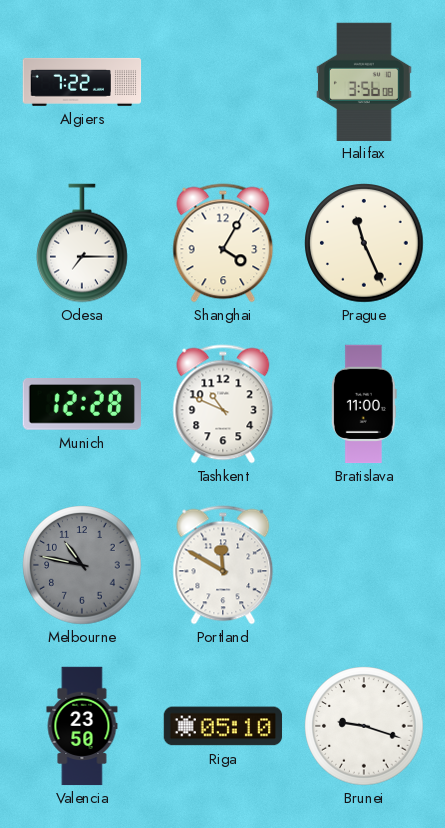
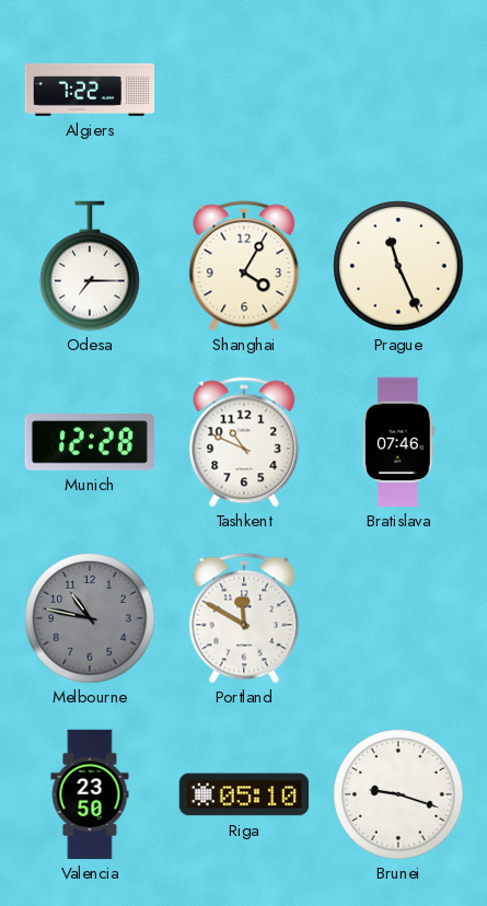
Halifax: 3:56 -> none
Bratislava: 11:00 -> 07:46
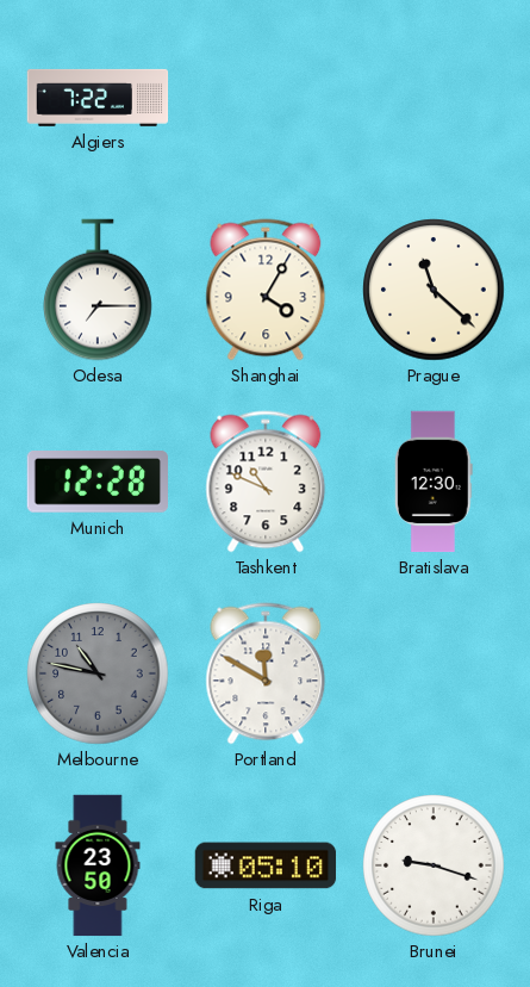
Prague: 11:26 -> 11:22
Bratislava: 07:46 -> 12:30
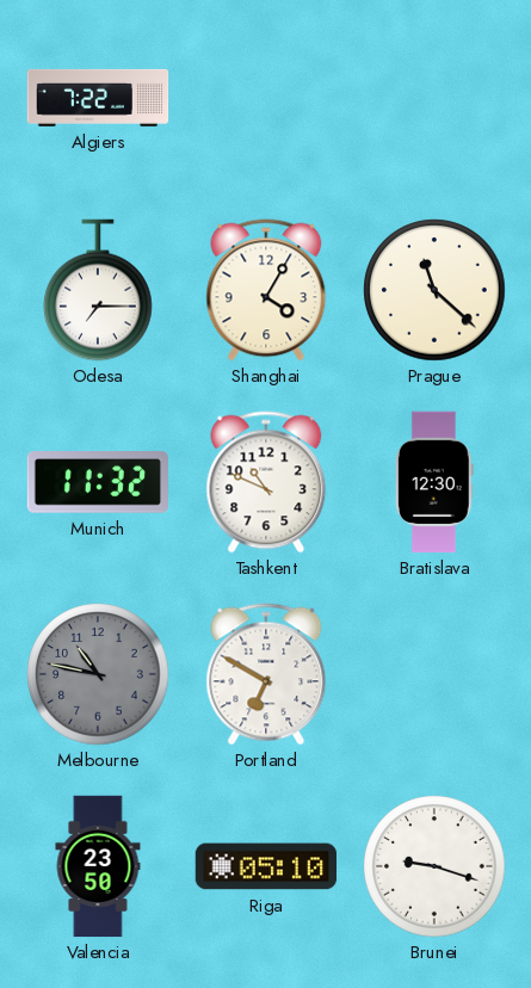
Munich: 12:28 -> 11:32
Portland: 11:50 -> 6:50
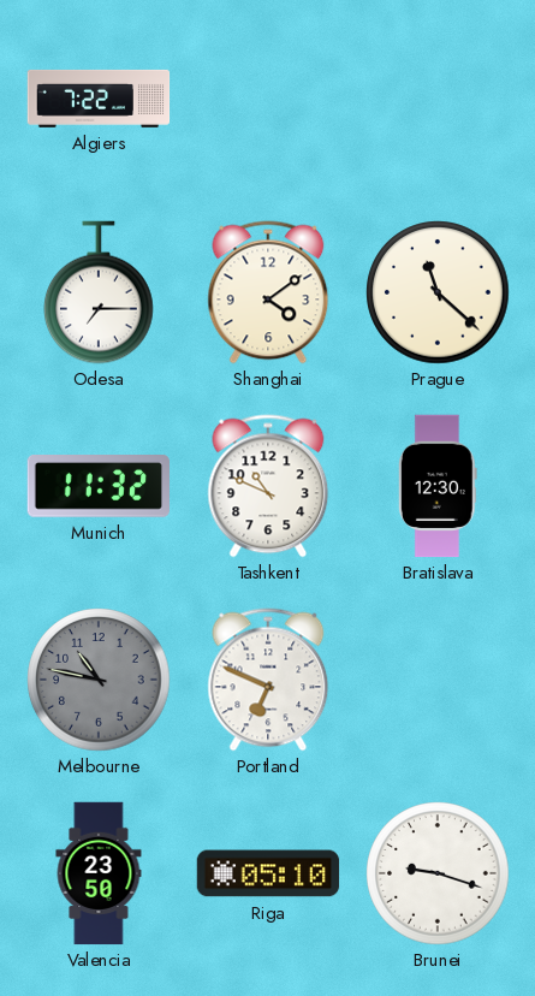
Shanghai: 4:05 -> 4:09
Portland: 6:50 -> 6:49
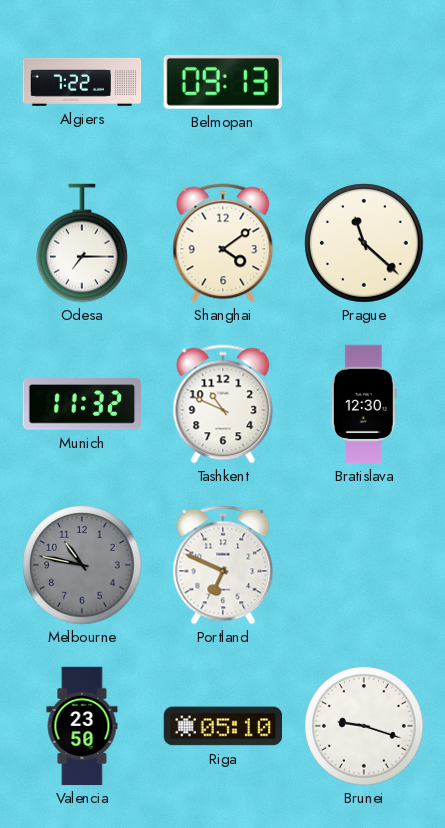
Belmopan: none -> 09:13
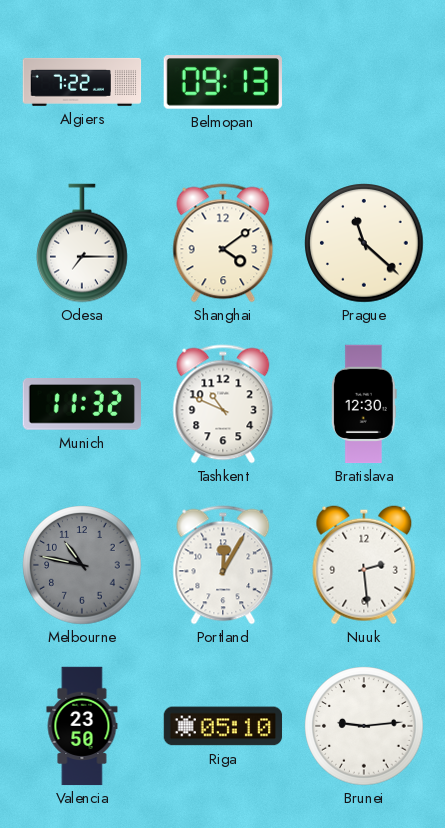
Portland: 6:49 -> 12:05
Nuuk: none -> 2:29
Brunei: 9:18 -> 9:14
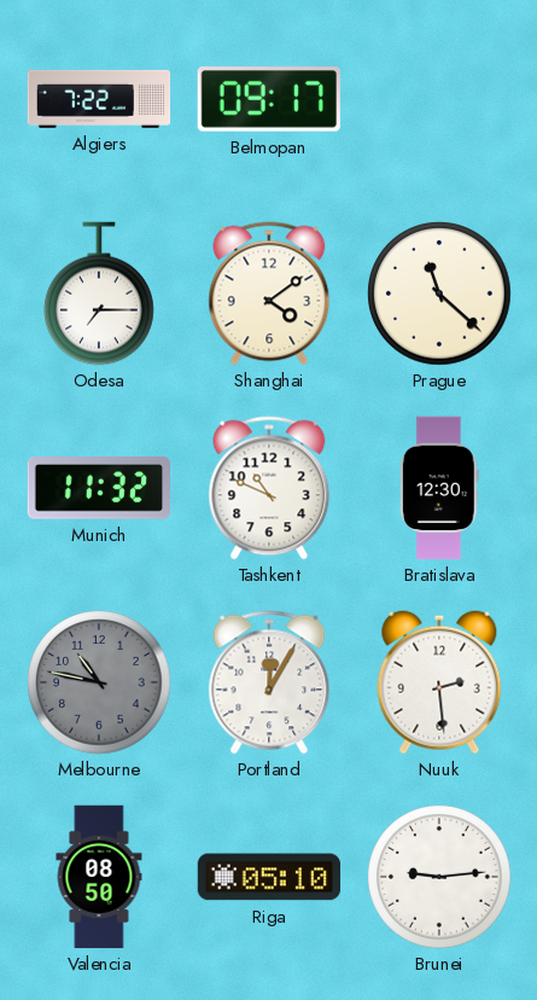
Belmopan: 09:13 -> 09:17
Valencia: 23:50 -> 08:50
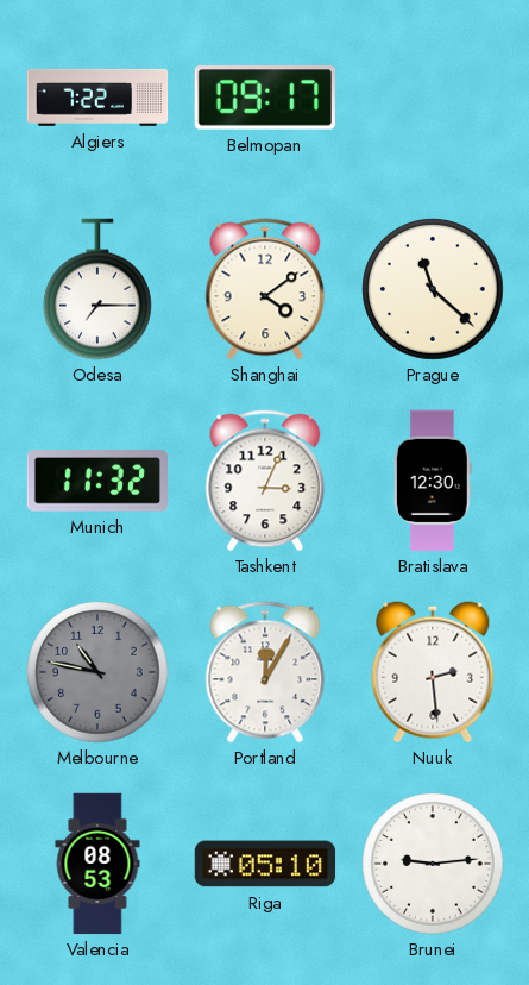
Tashkent: 10:49 -> 3:04
Valencia: 08:50 -> 08:53
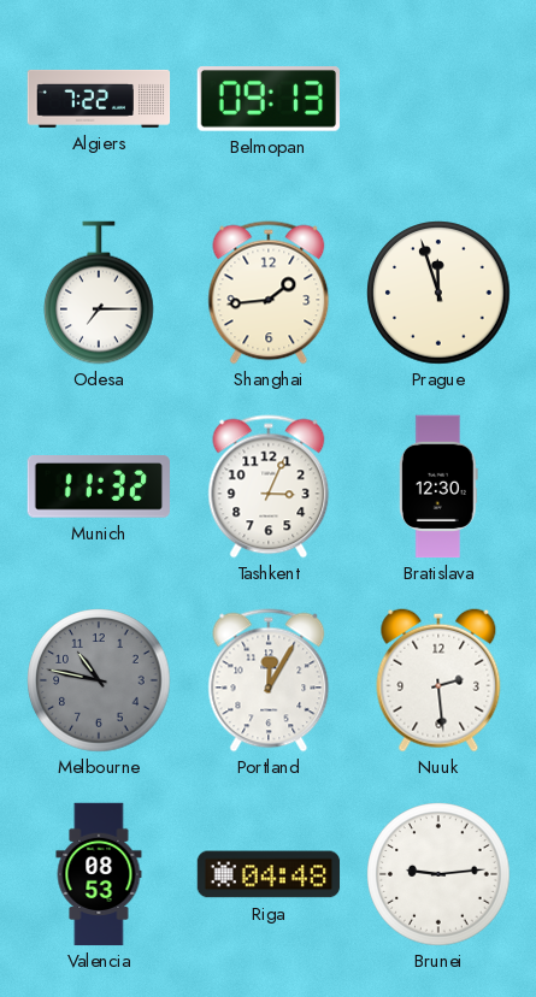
Belmopan: 09:17 -> 09:13
Shanghai: 4:09 -> 1:44
Prague: 11:22 -> 11:57
Riga: 05:10 -> 04:48
